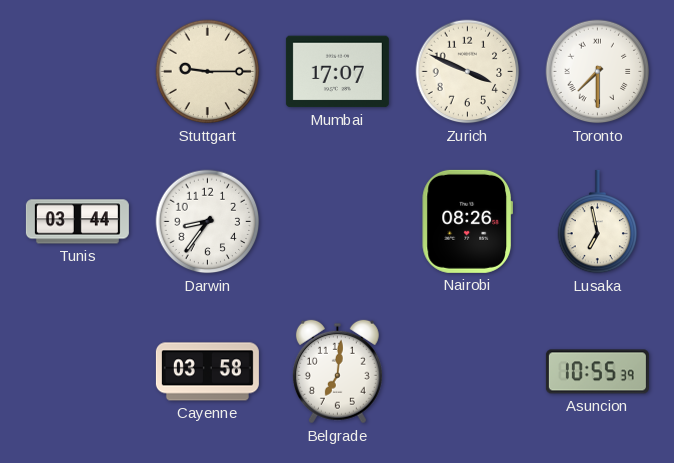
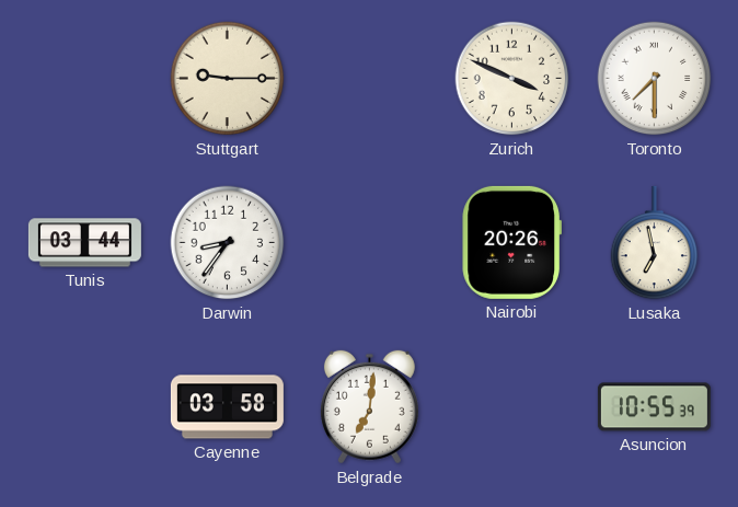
Mumbai: 17:07 -> none
Nairobi: 08:26 -> 20:26
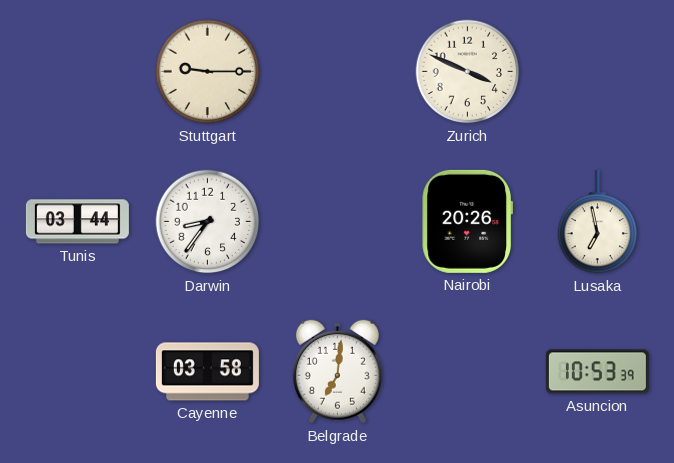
Toronto: 7:30 -> none
Asuncion: 10:55 -> 10:53
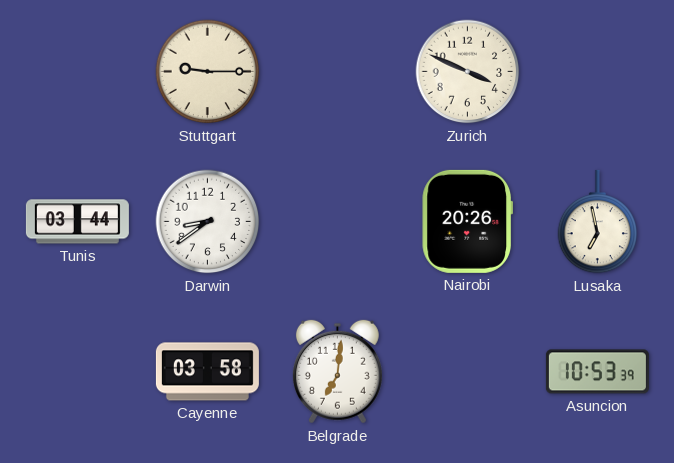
Darwin: 8:36 -> 8:39
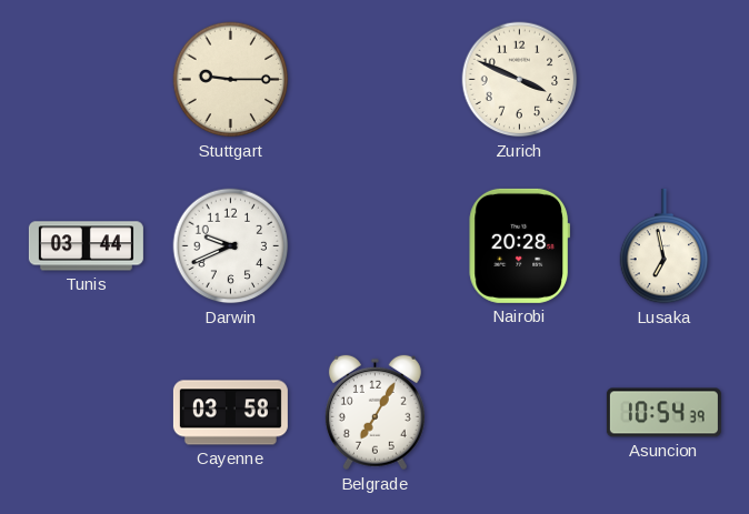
Darwin: 8:39 -> 9:41
Nairobi: 20:26 -> 20:28
Belgrade: 7:01 -> 7:05
Asuncion: 10:53 -> 10:54
